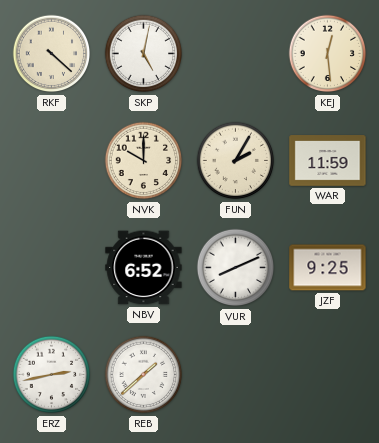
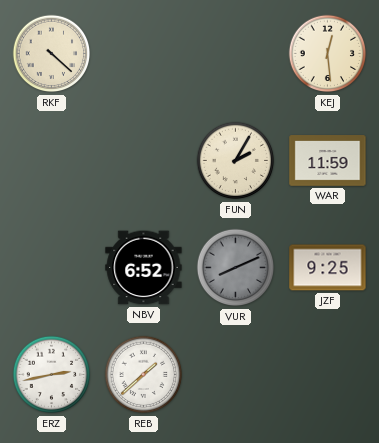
SKP: 5:02 -> none
NVK: 10:00 -> none
VUR dial: white -> grey
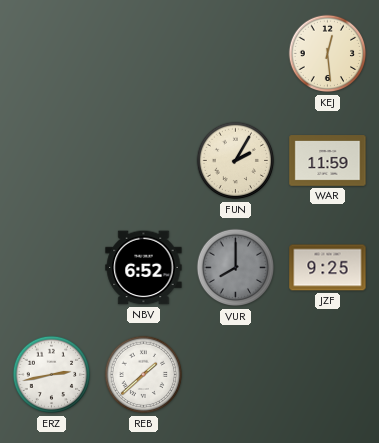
RKF: 4:22 -> none
VUR: 8:11 -> 8:00
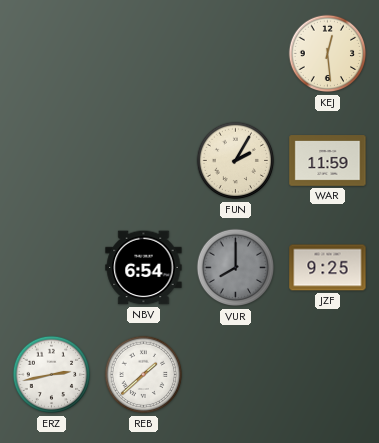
NBV: 6:52 -> 6:54
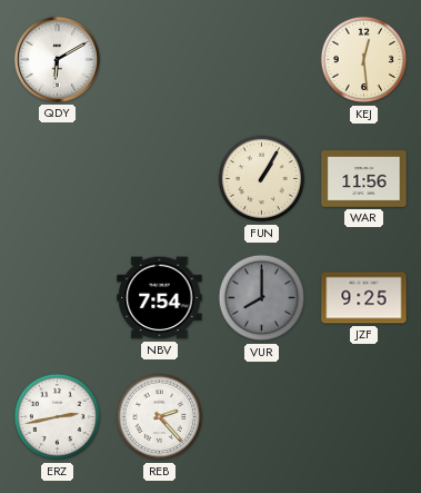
QDY: none -> 6:10
FUN: 2:05 -> 1:05
WAR: 11:59 -> 11:56
NBV: 6:54 -> 7:54
REB: 1:38 -> 2:23
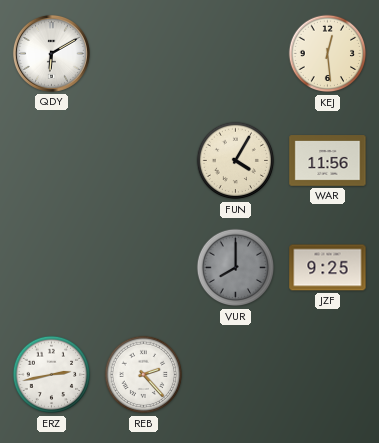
FUN: 1:05 -> 4:05
NBV: 7:54 -> none
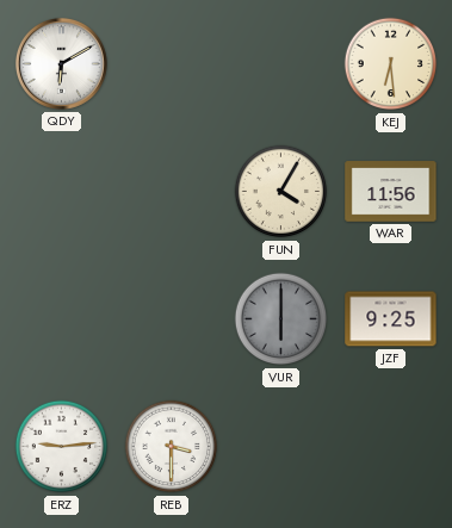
KEJ: 12:29 -> 6:29
VUR: 8:00 -> 6:00
ERZ: 2:43 -> 9:14
REB: 2:23 -> 3:30
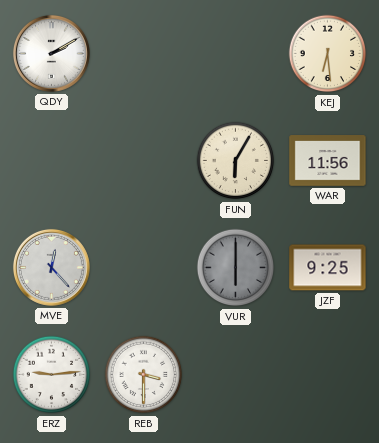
QDY: 6:10 -> 2:10
FUN: 4:05 -> 6:05
MVE: none -> 12:23
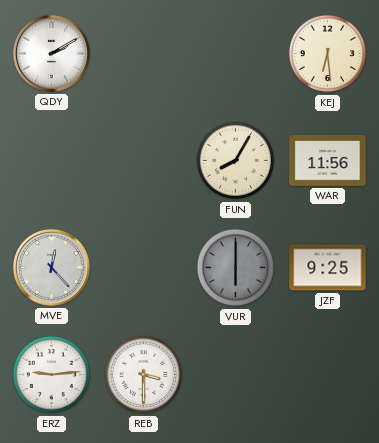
FUN: 6:05 -> 8:05
